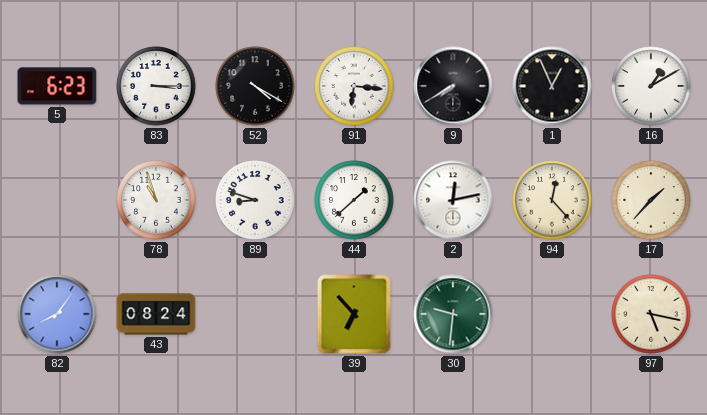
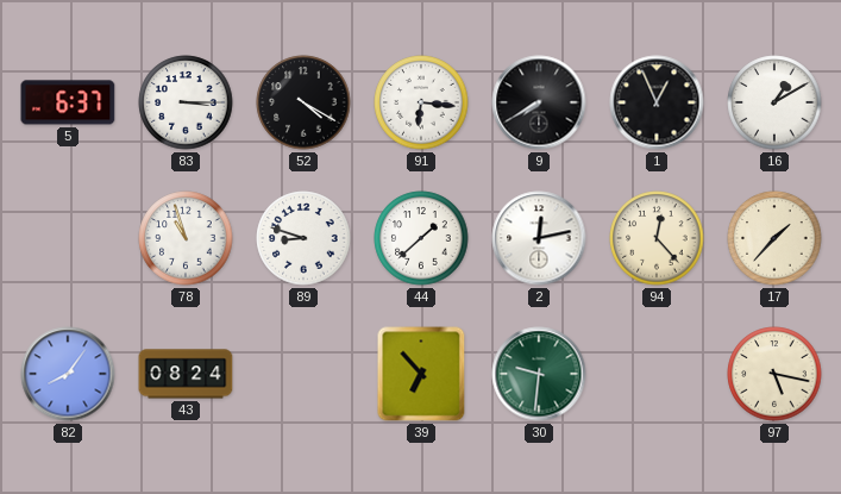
5: 6:23 -> 6:37
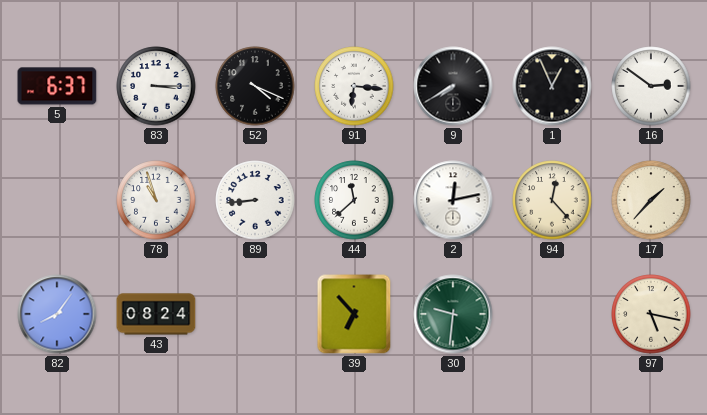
52: 4:20 -> 4:19
16: 1:10 -> 2:51
89: 8:48 -> 8:44
44: 1:38 -> 11:38
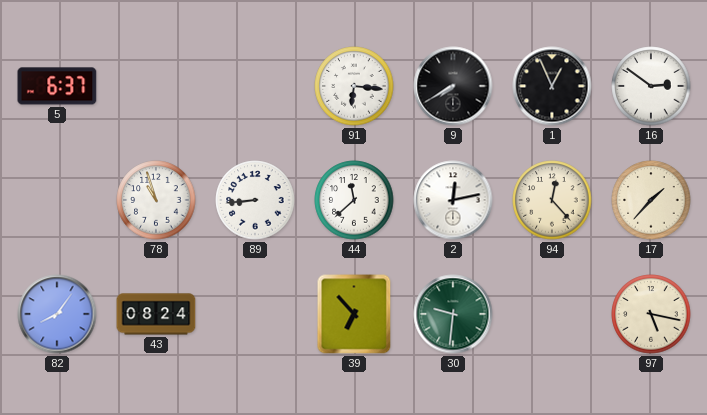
83: 3:15 -> none
52: 4:19 -> none
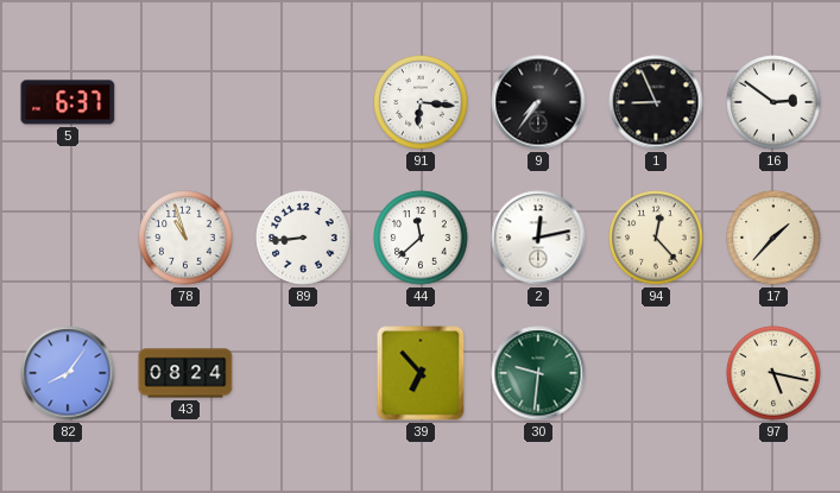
9: 7:40 -> 7:36
1: 12:56 -> 8:56
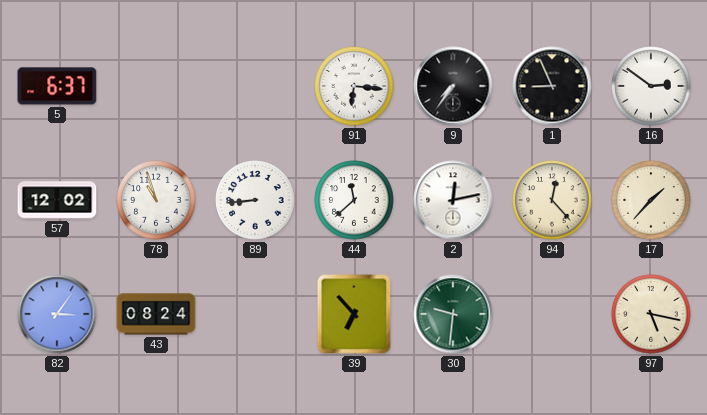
57: none -> 12:02
82: 8:06 -> 3:06
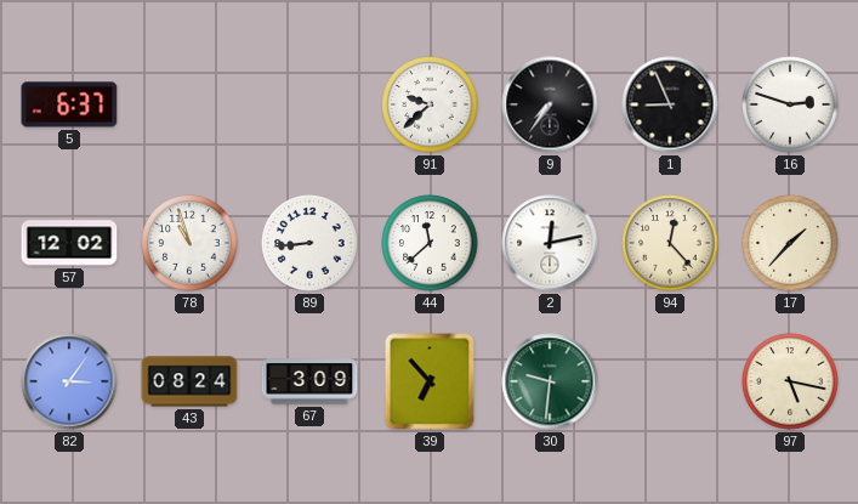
91: 6:16 -> 9:38
16: 2:51 -> 2:48
67: none -> 3:09
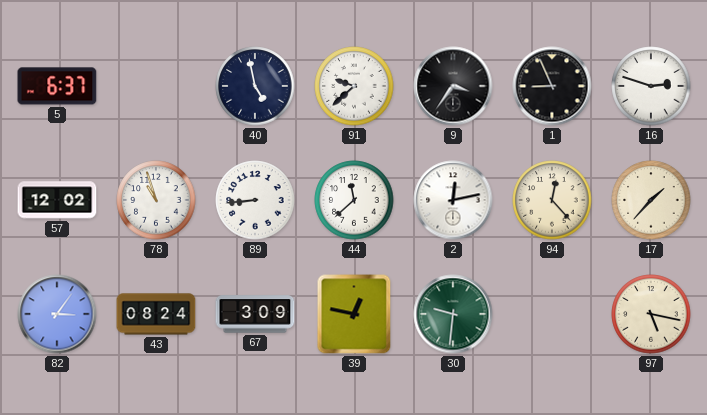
40: none -> 4:58
9: 7:36 -> 3:36
39: 6:53 -> 12:47
